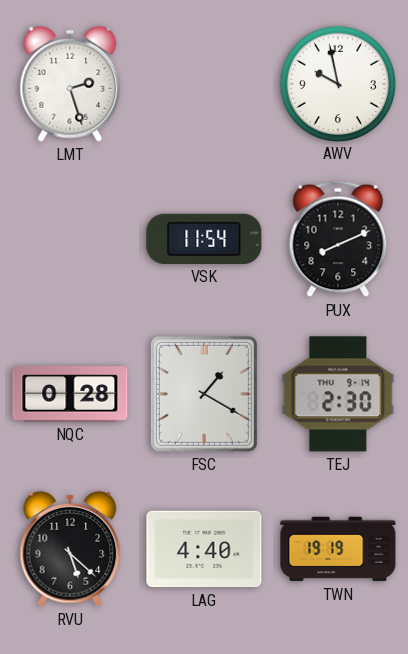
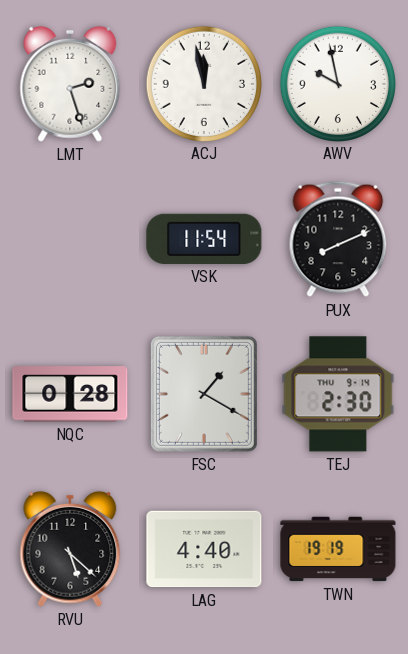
ACJ: none -> 11:58
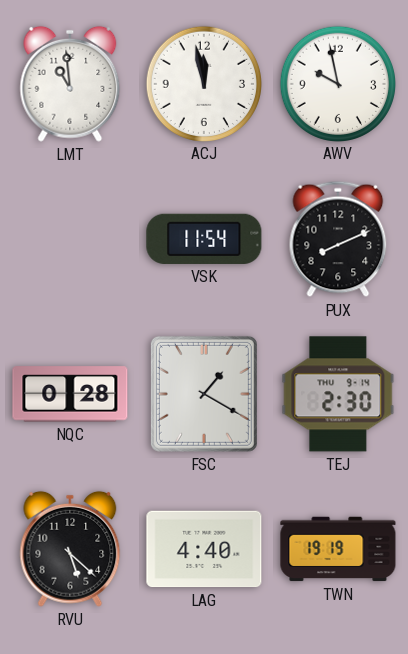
LMT: 2:27 -> 10:59
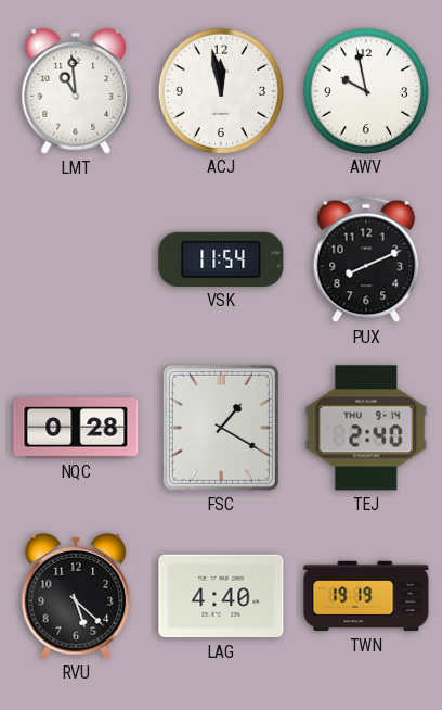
TEJ: 2:30 -> 2:40
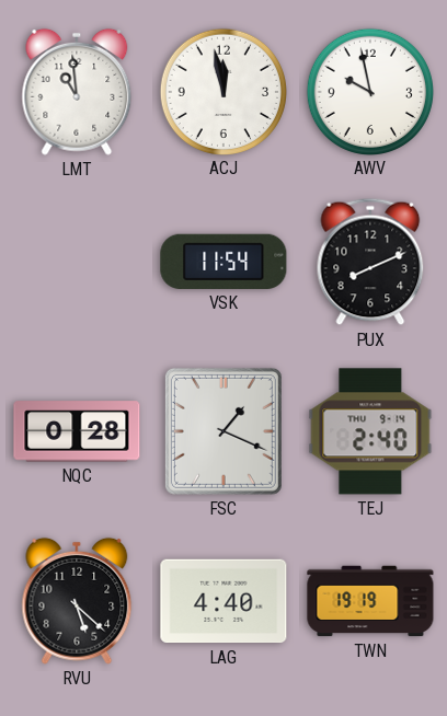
FSC: 1:20 -> 1:19
